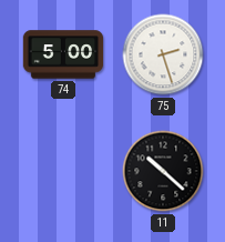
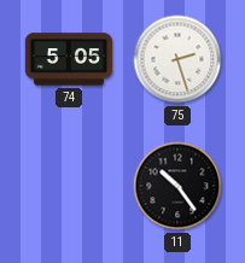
74: 5:00 -> 5:05
11: 10:22 -> 10:24
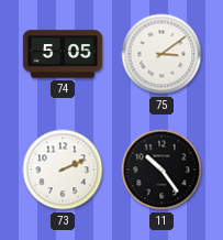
75: 2:27 -> 3:09
73: none -> 2:11
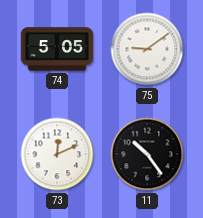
75: 3:09 -> 9:09
73: 2:11 -> 12:11
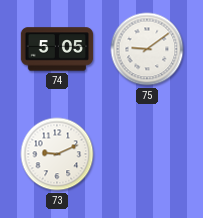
73: 12:11 -> 9:11
11: 10:24 -> none
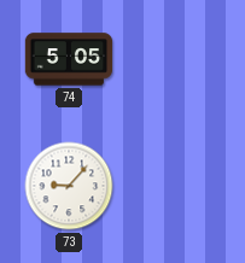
75: 9:09 -> none
73: 9:11 -> 9:07
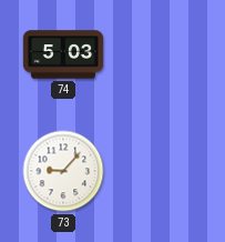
74: 5:05 -> 5:03
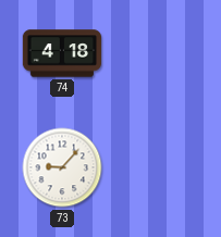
74: 5:03 -> 4:18
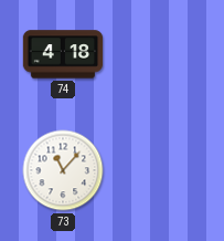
73: 9:07 -> 11:07
